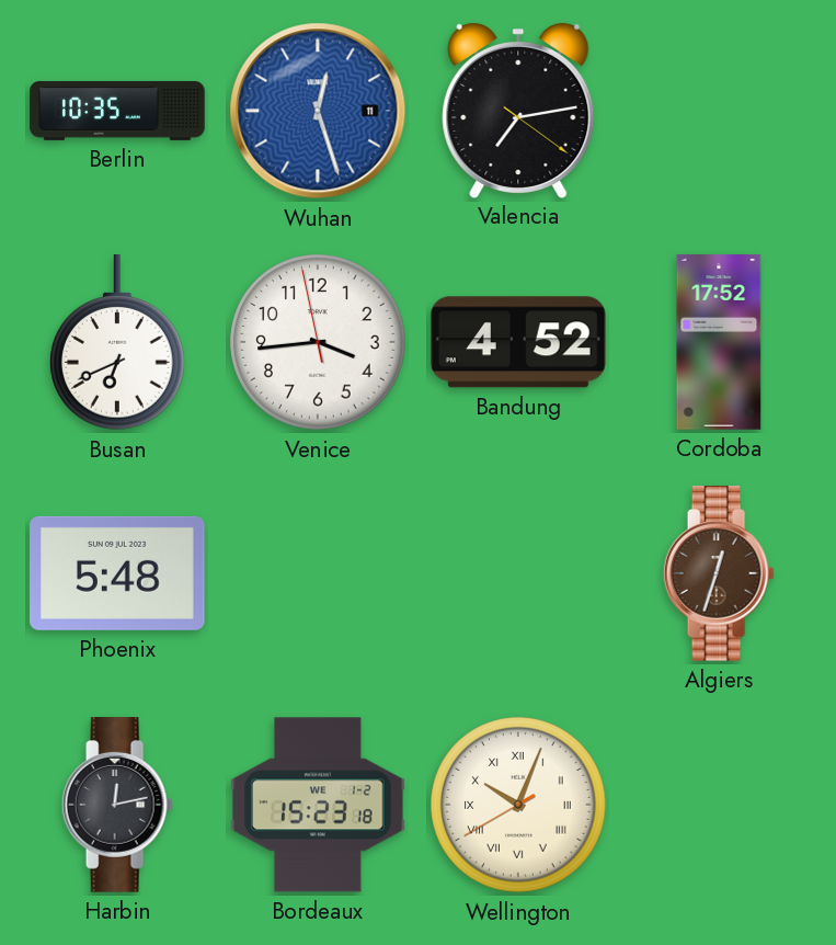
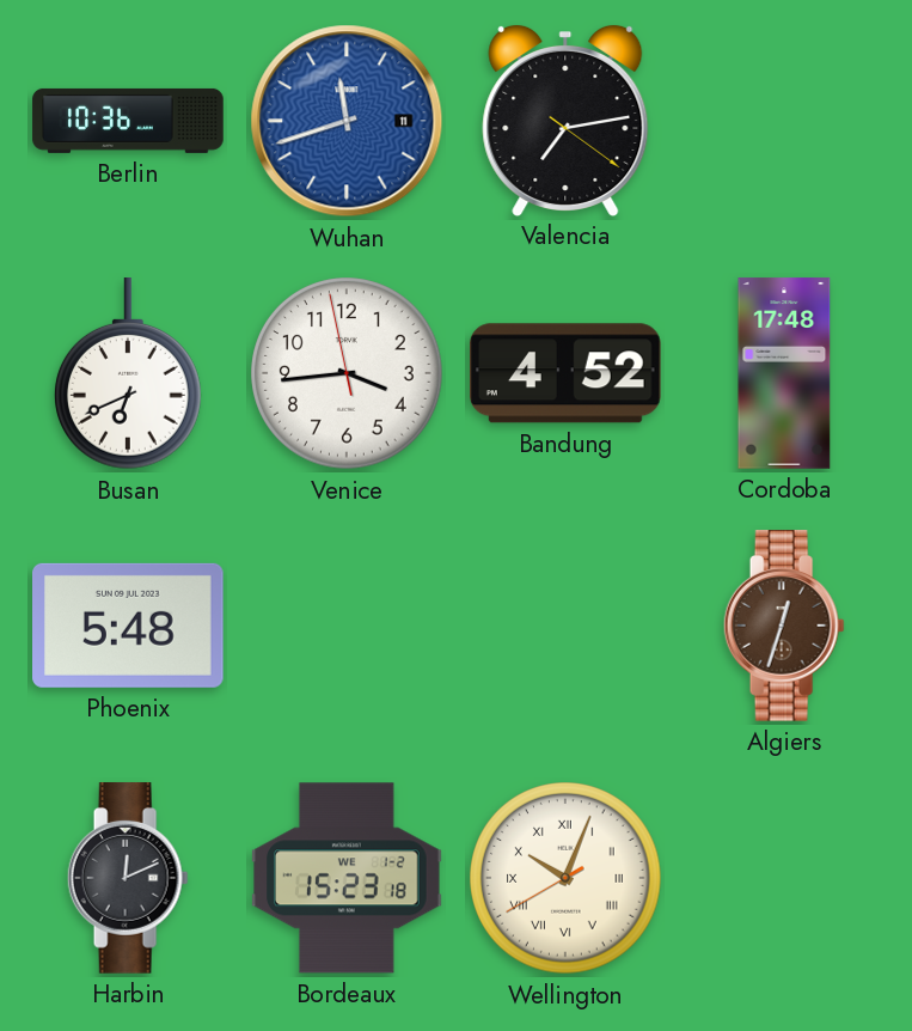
Berlin: 10:35 -> 10:36
Wuhan: 12:27 -> 11:42
Cordoba: 17:52 -> 17:48
Harbin: 12:13 -> 12:11
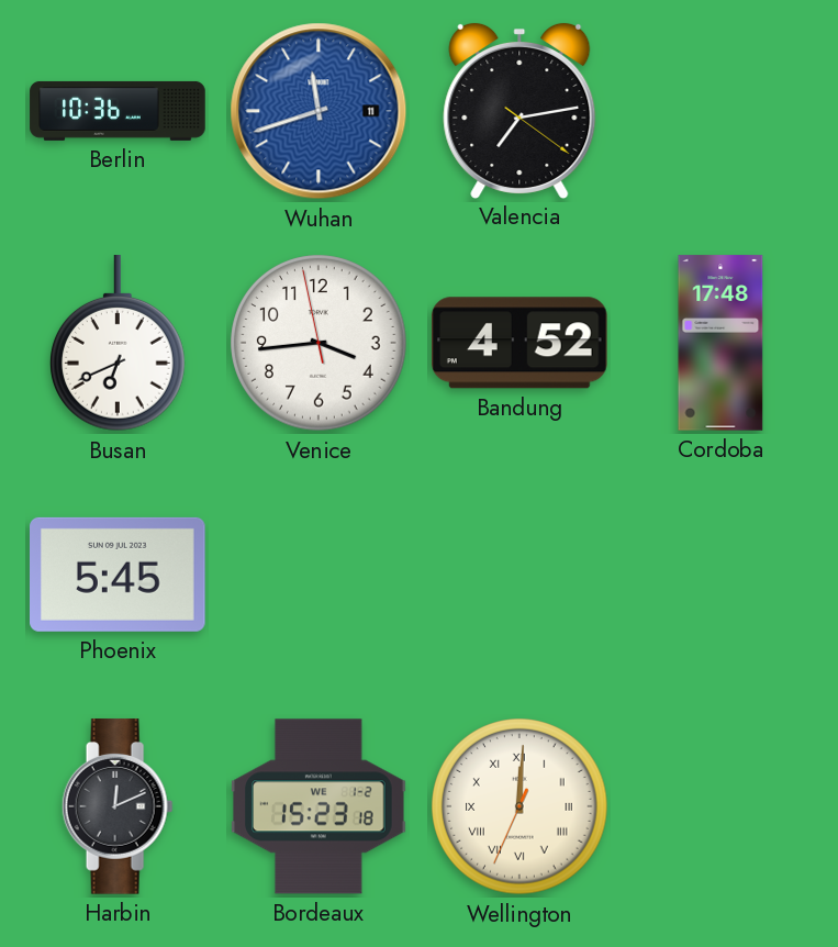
Phoenix: 5:48 -> 5:45
Algiers: 12:33 -> none
Wellington: 10:03 -> 12:00
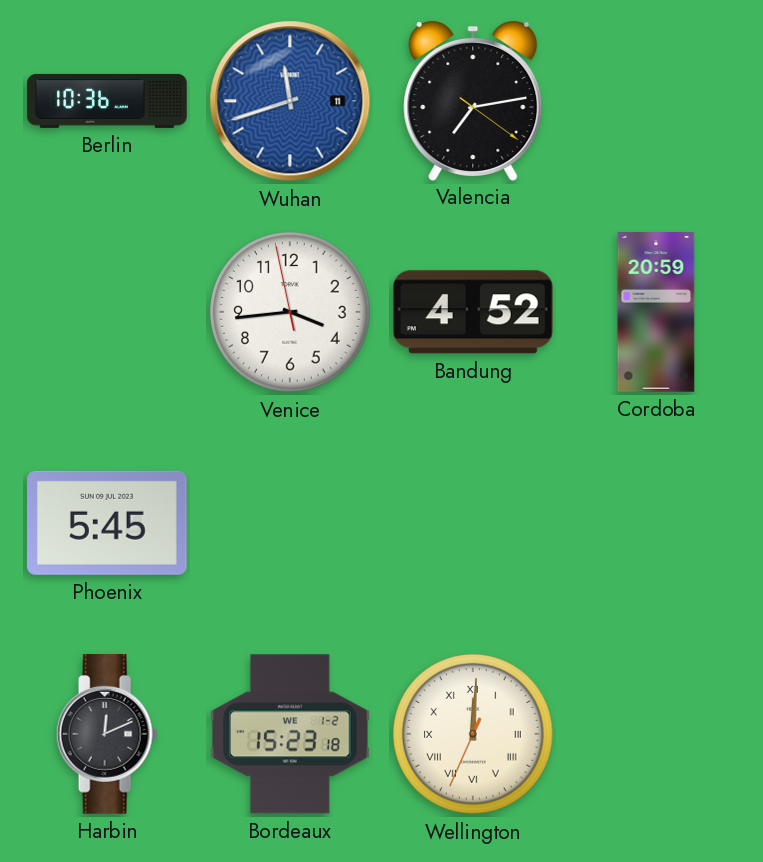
Busan: 6:41 -> none
Cordoba: 17:48 -> 20:59
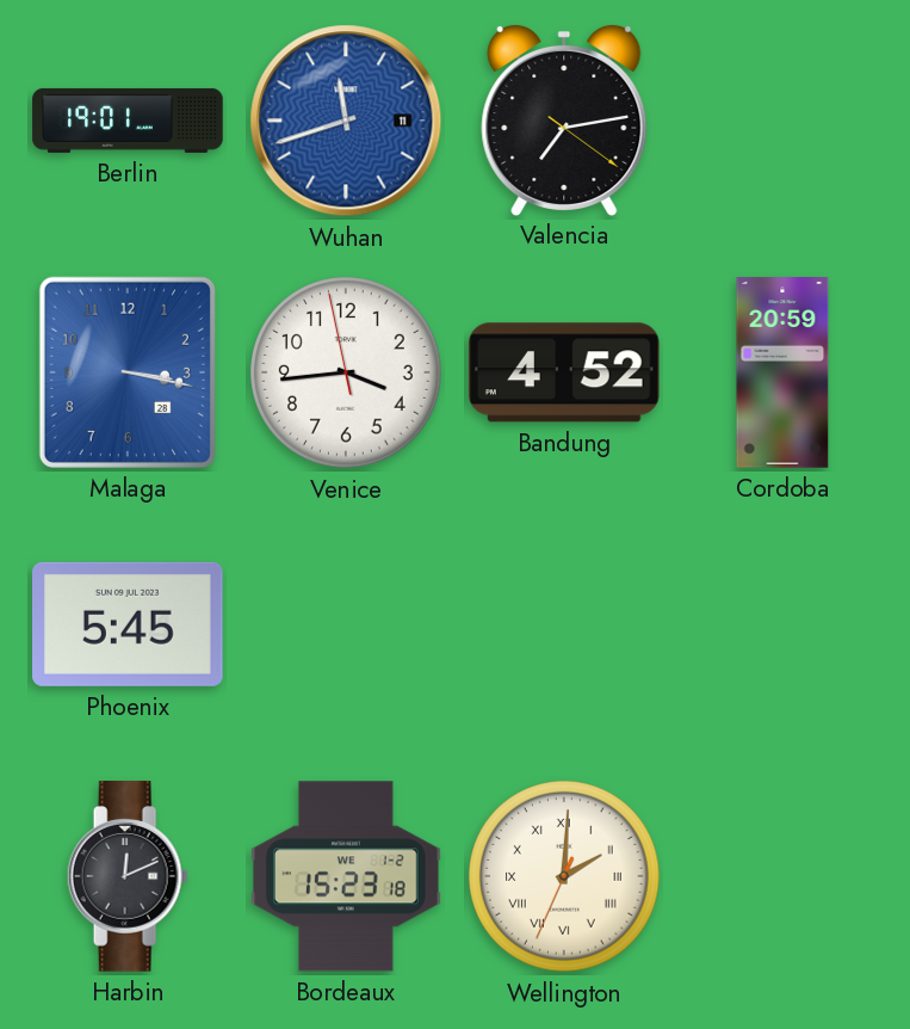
Berlin: 10:36 -> 19:01
Malaga: none -> 3:17
Wellington: 12:00 -> 2:00
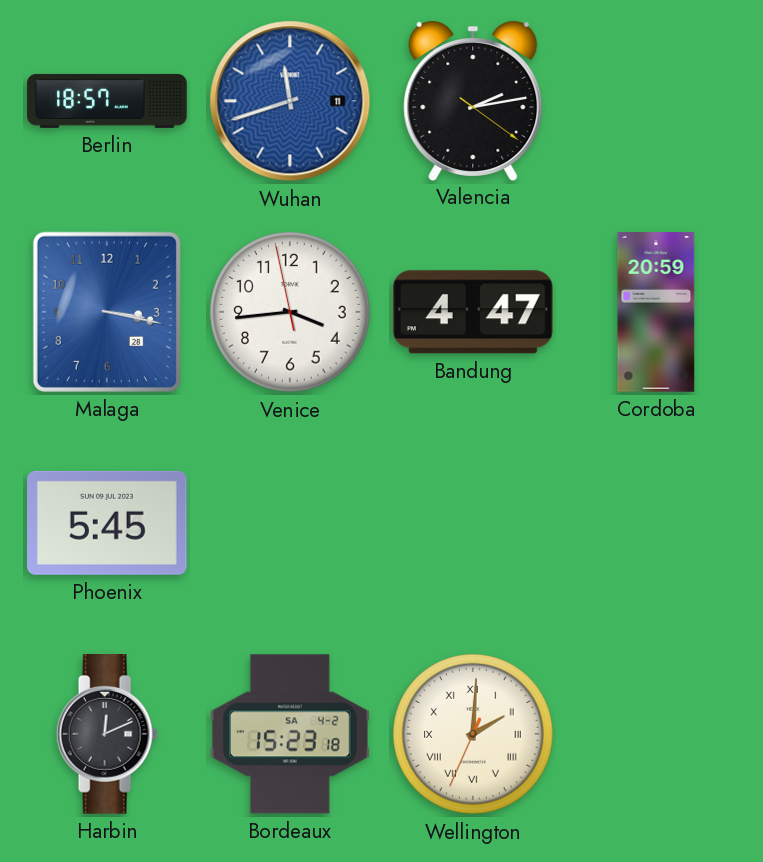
Berlin: 19:01 -> 18:57
Valencia: 7:13 -> 2:13
Bandung: 4:52 -> 4:47
Bordeaux date: WE 1-2 -> SA 4-2
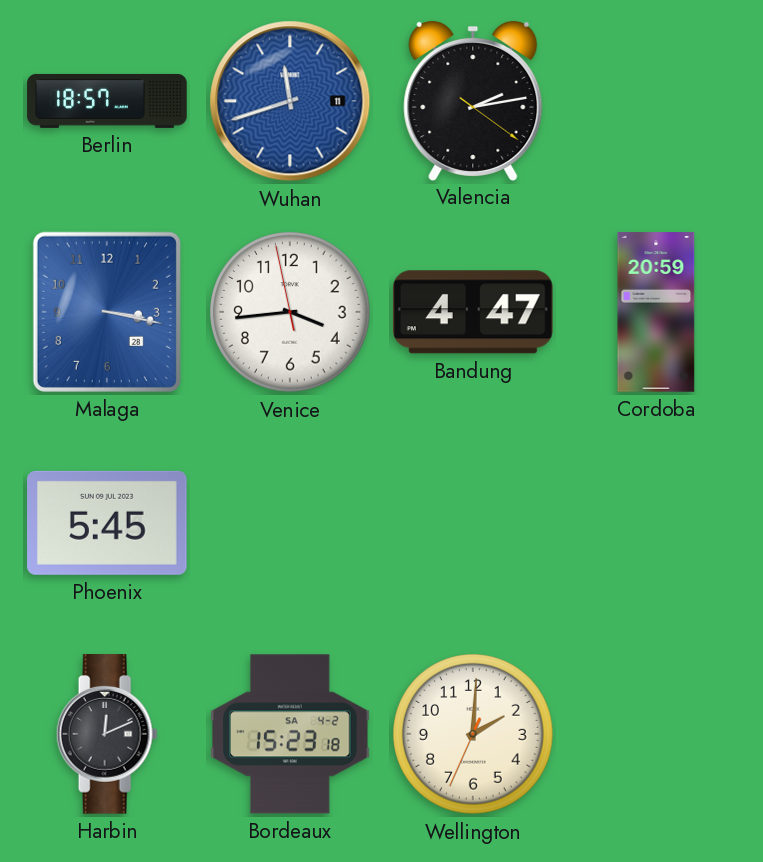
Wellington numerals: Roman -> Arabic
